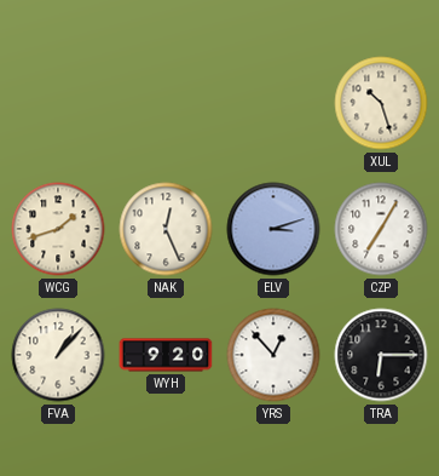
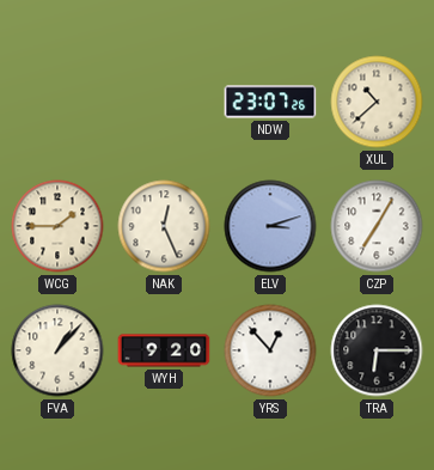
NDW: none -> 23:07
XUL: 10:27 -> 10:38
WCG: 1:42 -> 1:45
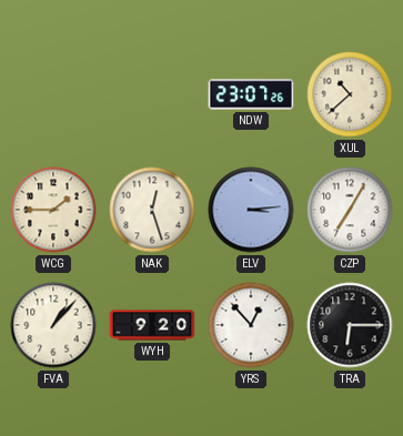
NAK: 12:26 -> 12:27
ELV: 3:12 -> 3:14
